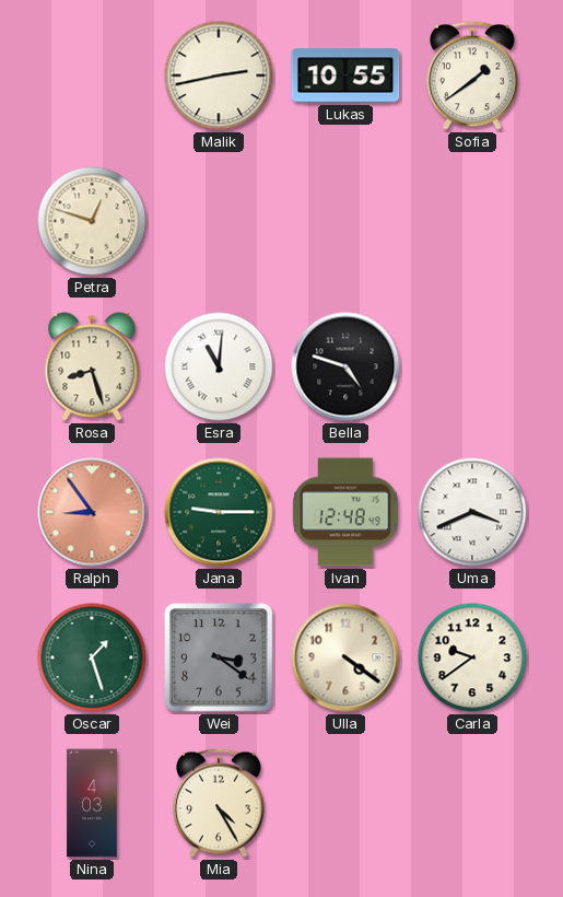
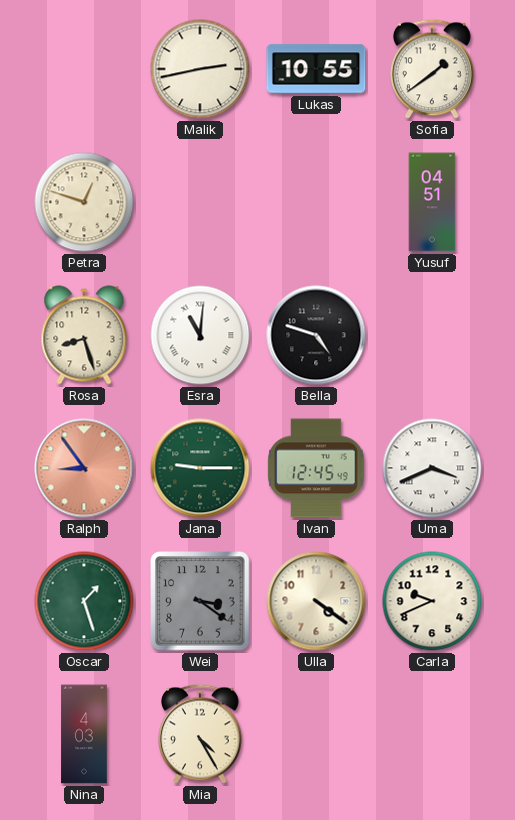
Yusuf: none -> 04:51
Ivan: 12:48 -> 12:45
Carla: 9:39 -> 9:41
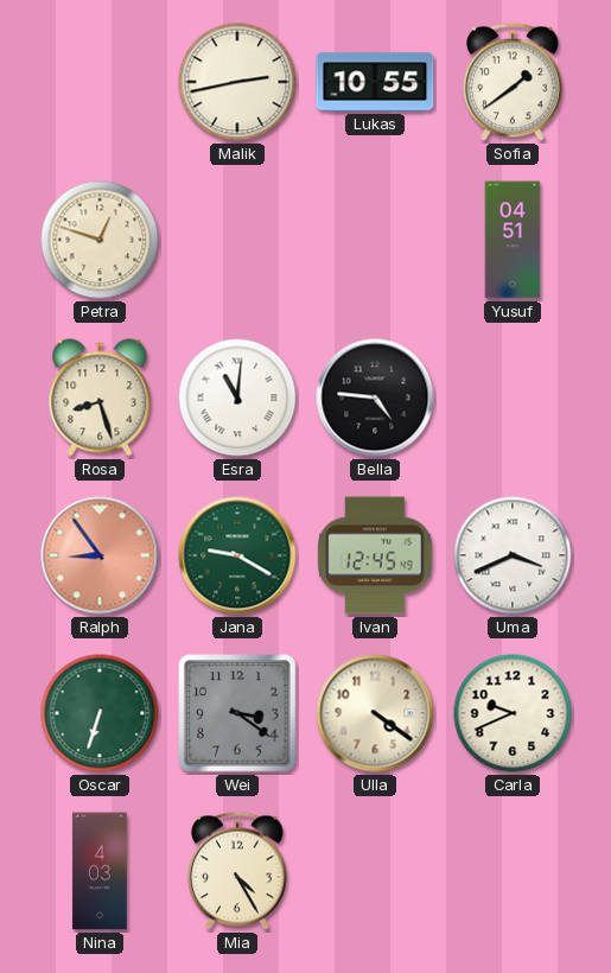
Bella: 4:48 -> 4:46
Jana: 9:15 -> 9:20
Oscar: 1:27 -> 6:33
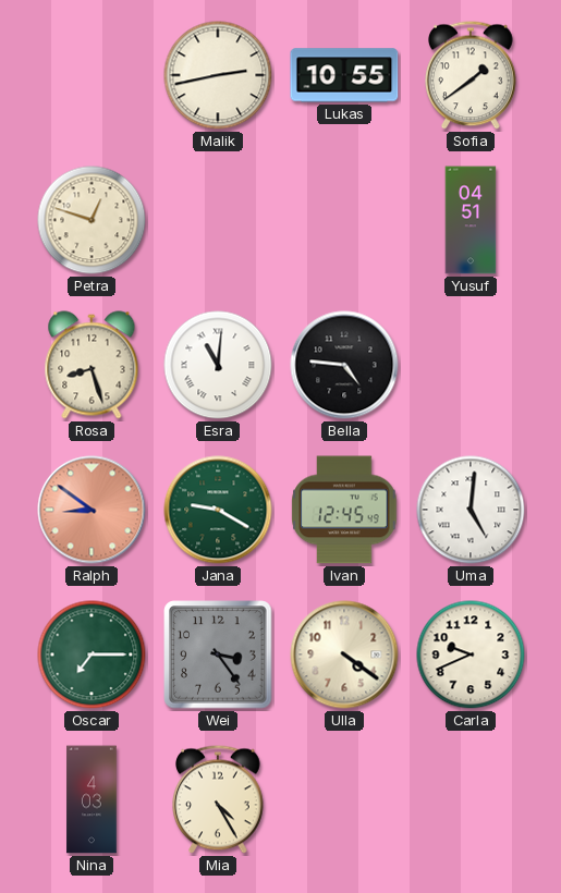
Ralph: 8:54 -> 8:51
Uma: 3:41 -> 5:01
Oscar: 6:33 -> 7:15
Wei: 3:21 -> 3:24
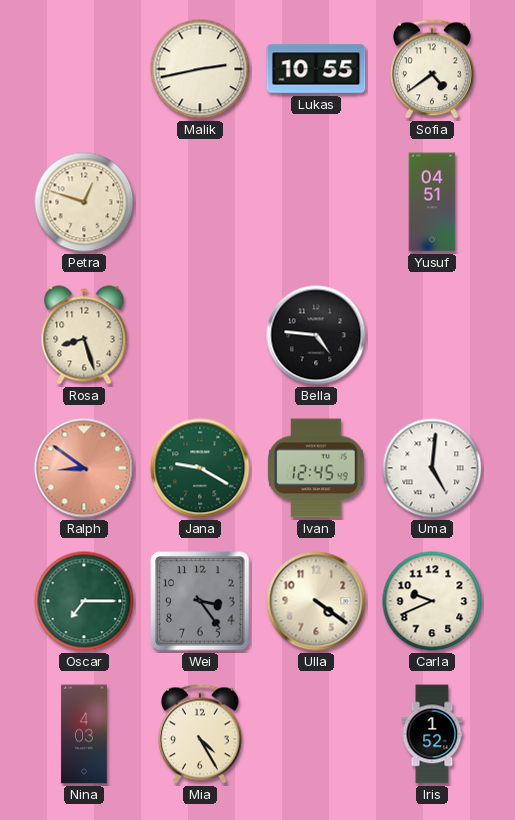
Sofia: 1:39 -> 4:39
Esra: 11:01 -> none
Iris: none -> 1:52
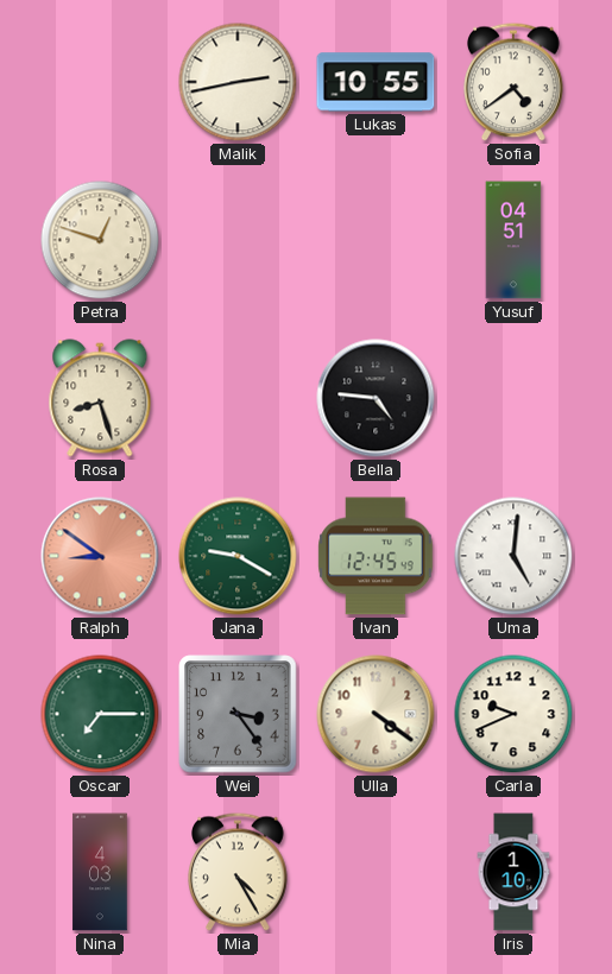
Iris: 1:52 -> 1:10
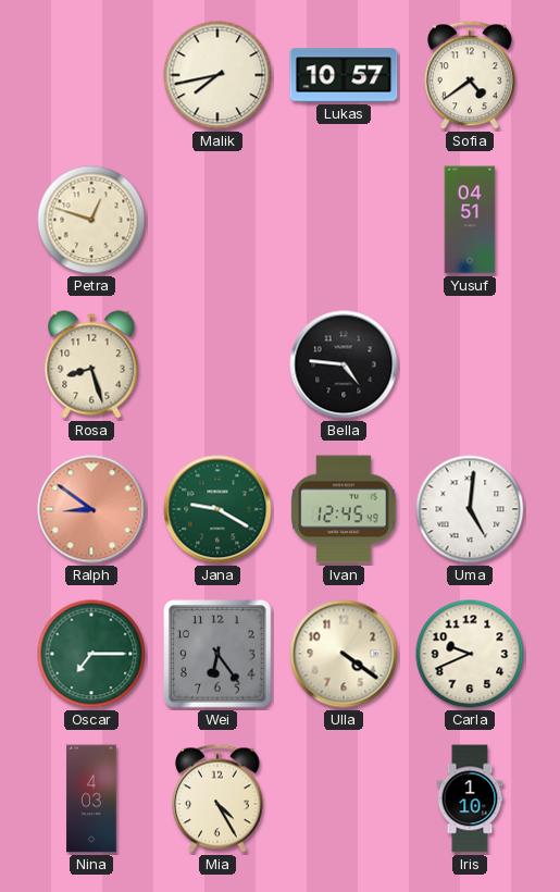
Malik: 2:43 -> 7:43
Lukas: 10:55 -> 10:57
Wei: 3:24 -> 6:24
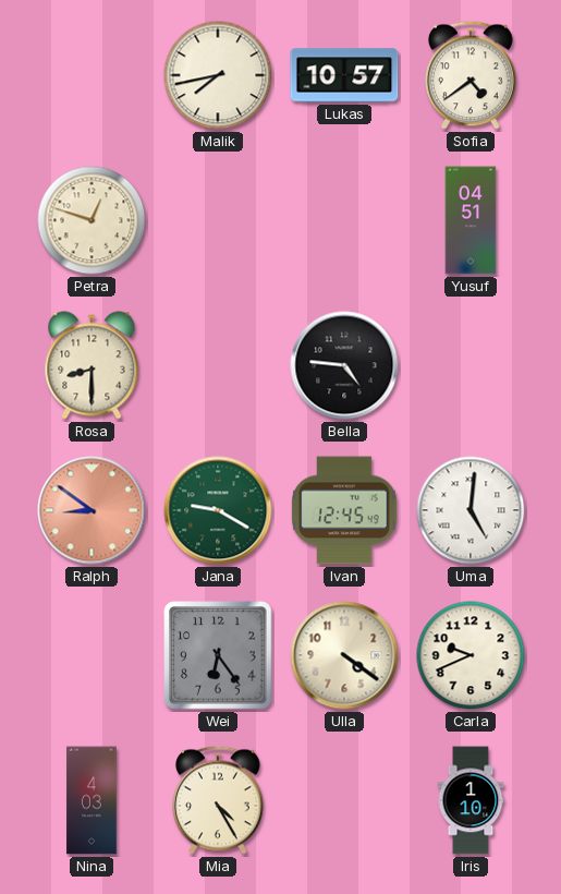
Rosa: 8:27 -> 8:30
Oscar: 7:15 -> none
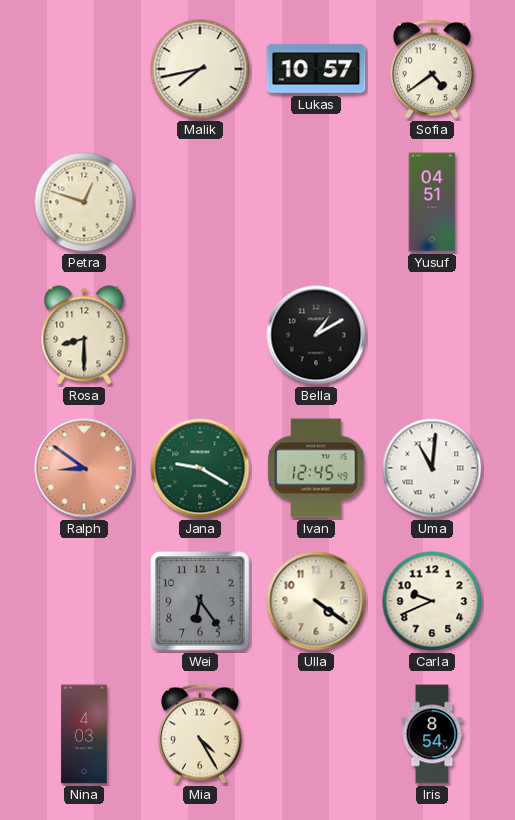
Bella: 4:46 -> 1:10
Uma: 5:01 -> 11:01
Iris: 1:10 -> 8:54
